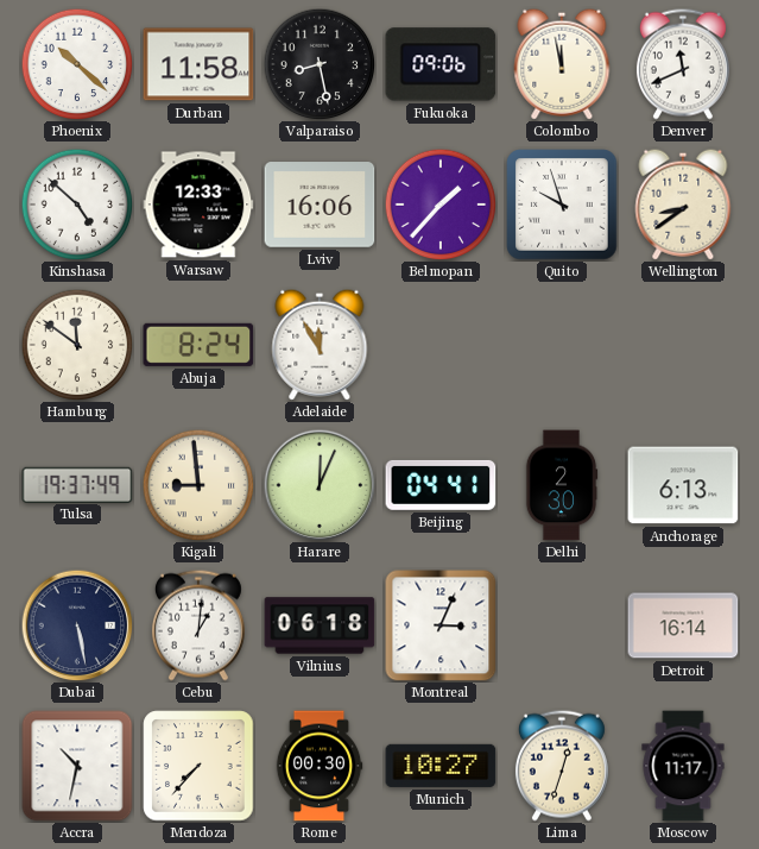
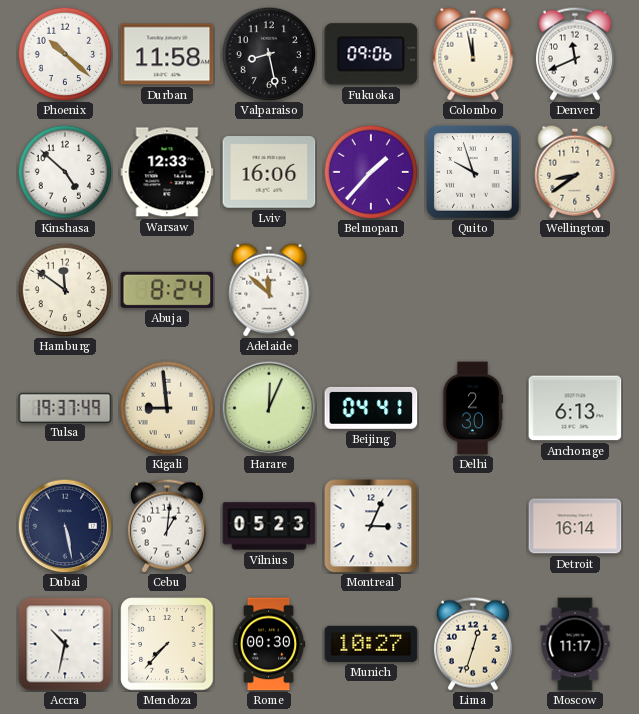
Adelaide: 11:55 -> 11:52
Vilnius: 06:18 -> 05:23
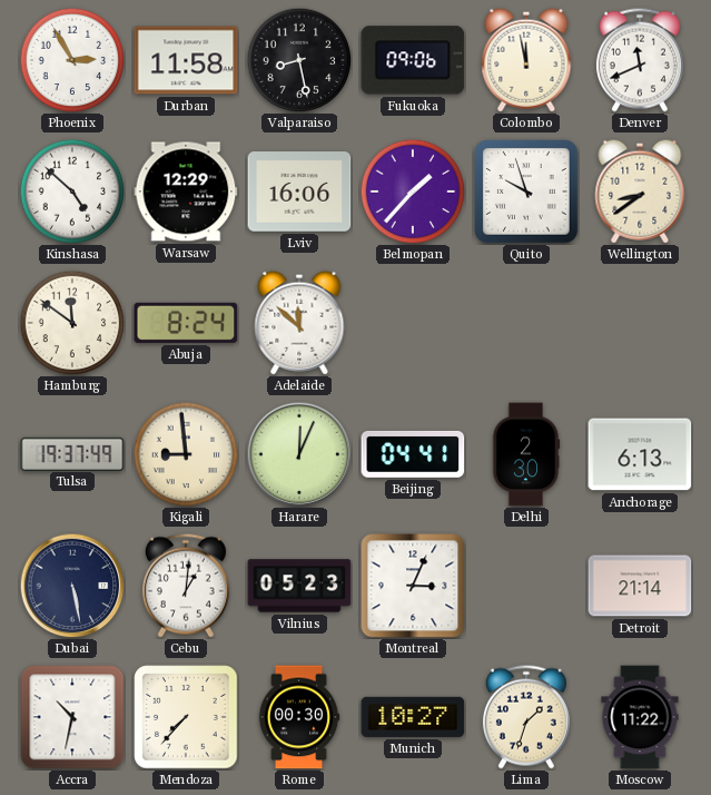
Phoenix: 10:22 -> 2:55
Warsaw: 12:33 -> 12:29
Detroit: 16:14 -> 21:14
Lima: 12:33 -> 1:33
Moscow: 11:17 -> 11:22
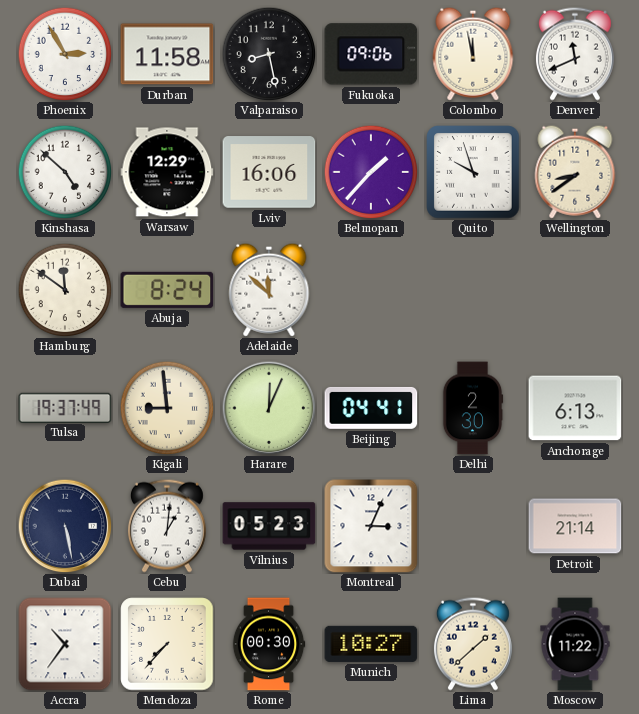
Accra: 10:32 -> 10:36
Lima: 1:33 -> 1:38
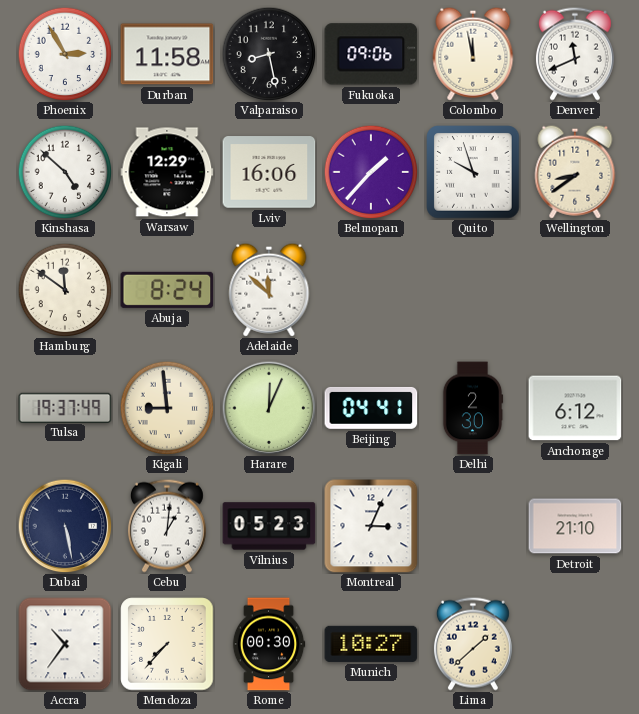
Anchorage: 6:13 -> 6:12
Detroit: 21:14 -> 21:10
Moscow: 11:22 -> none
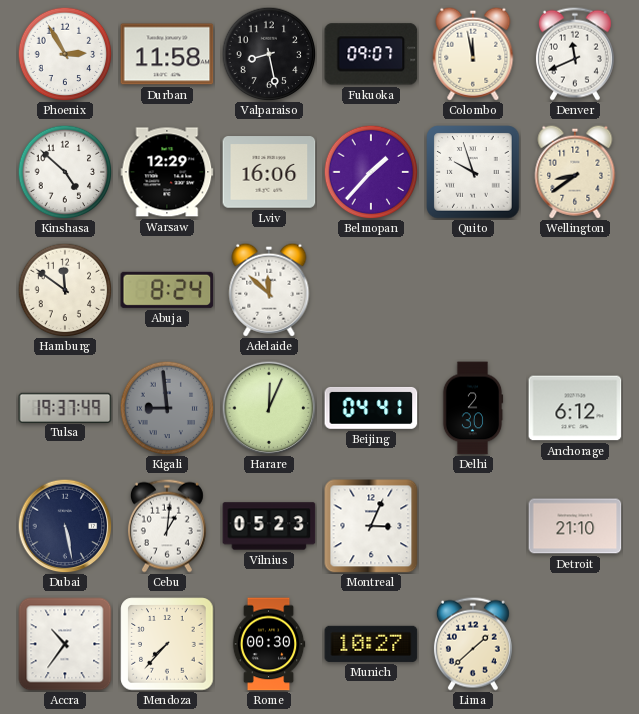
Fukuoka: 09:06 -> 09:07
Kigali dial: cream -> grey
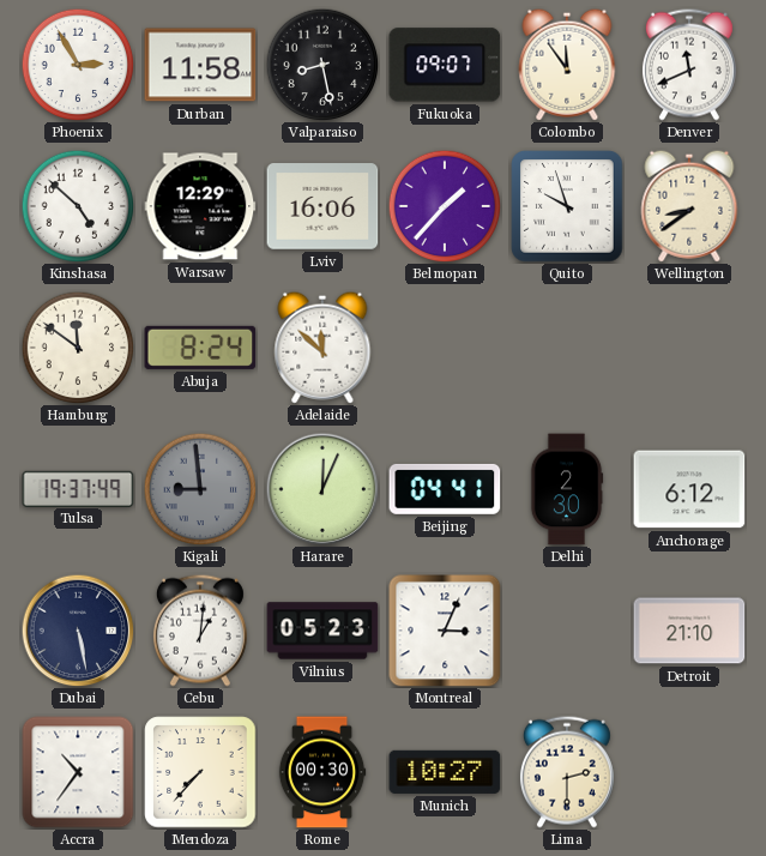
Colombo: 11:58 -> 11:54
Lima: 1:38 -> 2:30
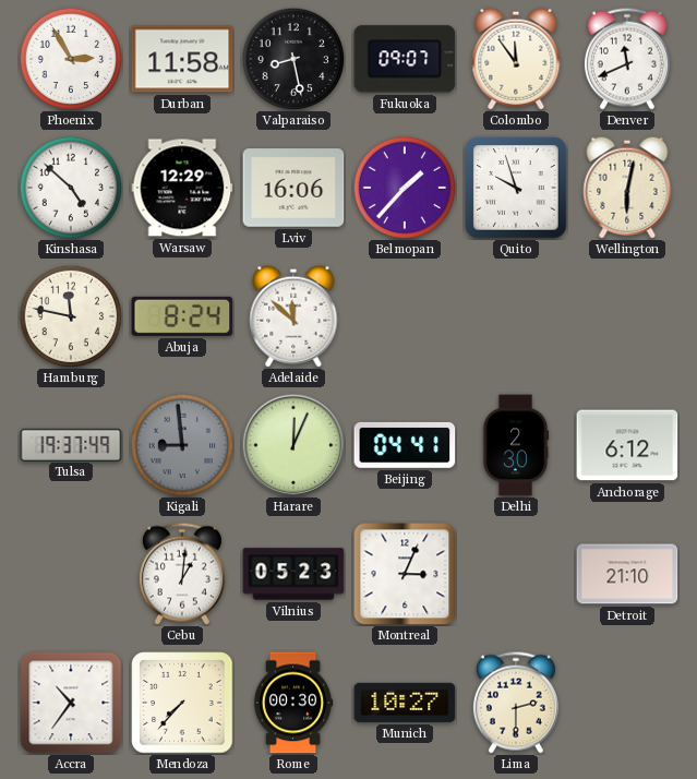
Wellington: 8:39 -> 6:02
Hamburg: 11:51 -> 11:47
Dubai: 5:28 -> none
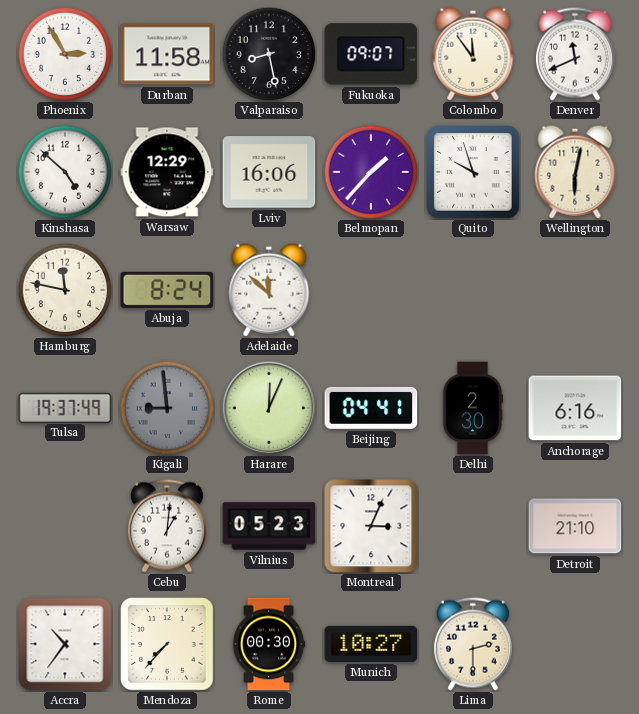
Anchorage: 6:12 -> 6:16
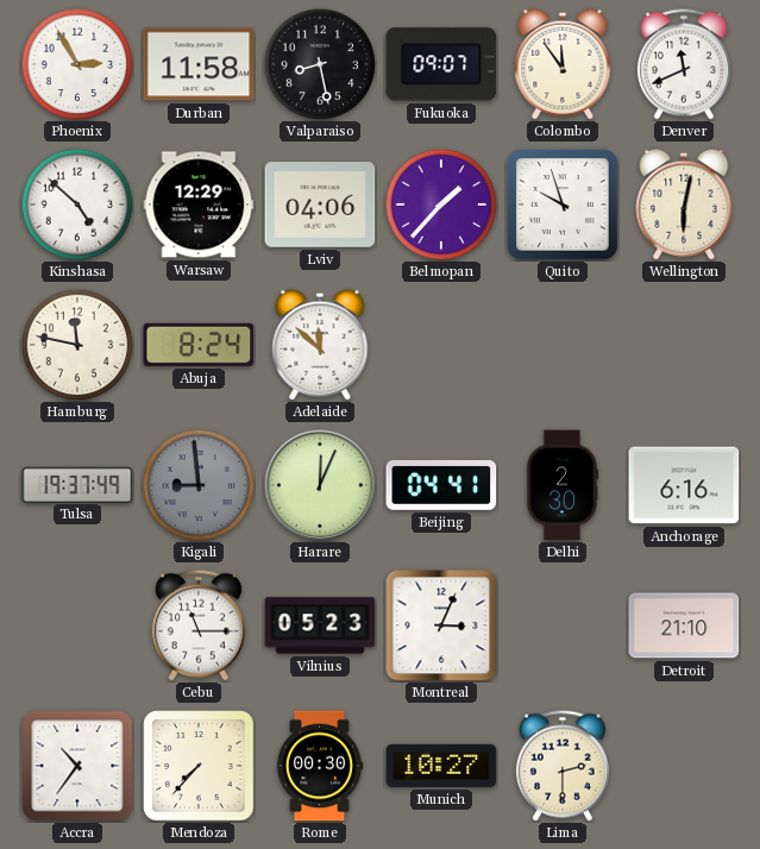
Lviv: 16:06 -> 04:06
Cebu: 1:01 -> 11:15
